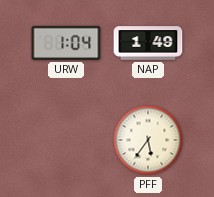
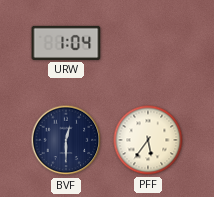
NAP: 1:49 -> none
BVF: none -> 12:30
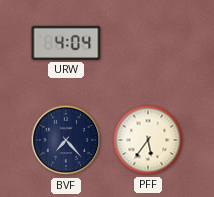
URW: 1:04 -> 4:04
BVF: 12:30 -> 7:23
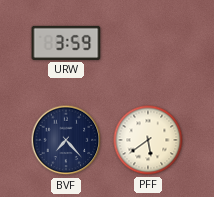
URW: 4:04 -> 3:59
PFF: 5:36 -> 5:39
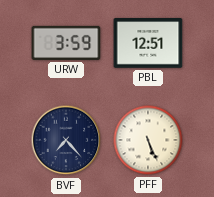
PBL: none -> 12:51
PFF: 5:39 -> 5:26
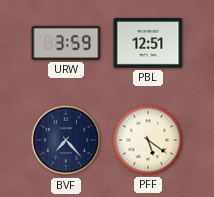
PFF: 5:26 -> 5:21
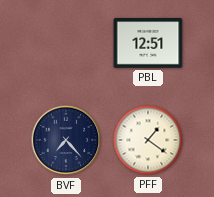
URW: 3:59 -> none
PFF: 5:21 -> 1:21
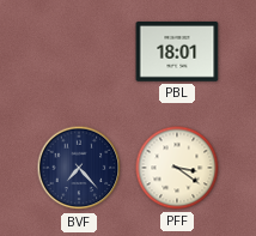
PBL: 12:51 -> 18:01
PFF: 1:21 -> 3:21
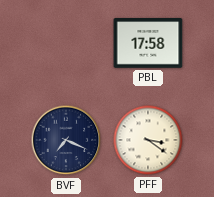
PBL: 18:01 -> 17:58
BVF: 7:23 -> 7:19
